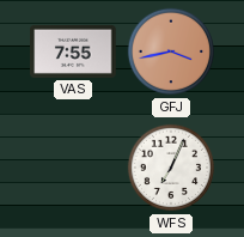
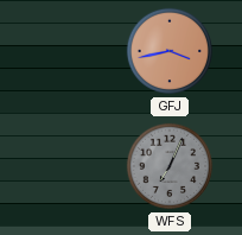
VAS: 7:55 -> none
WFS dial: white -> grey
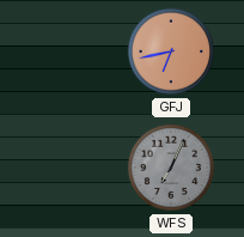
GFJ: 3:43 -> 6:43
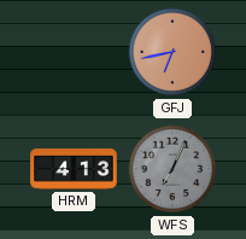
HRM: none -> 4:13
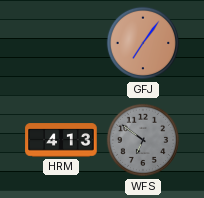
GFJ: 6:43 -> 7:06
WFS: 7:04 -> 6:51
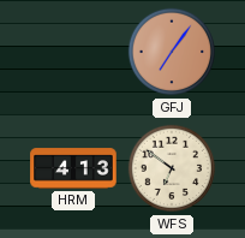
WFS dial: grey -> cream
